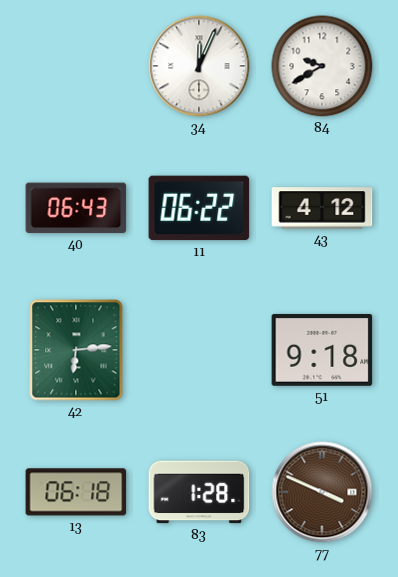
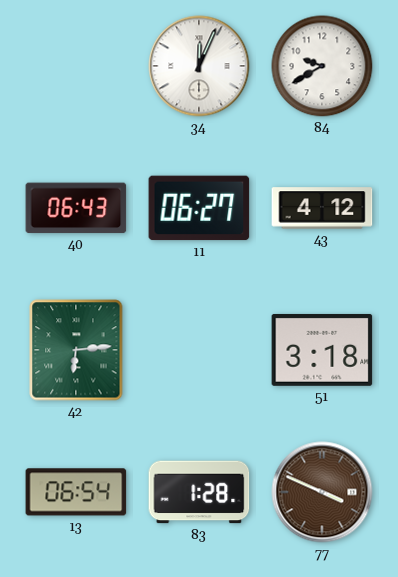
11: 06:22 -> 06:27
51: 9:18 -> 3:18
13: 06:18 -> 06:54
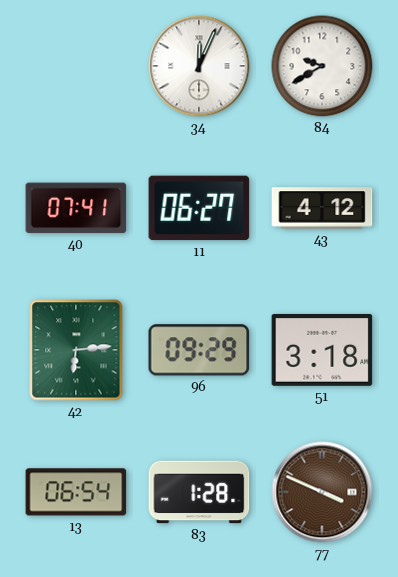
40: 06:43 -> 07:41
96: none -> 09:29
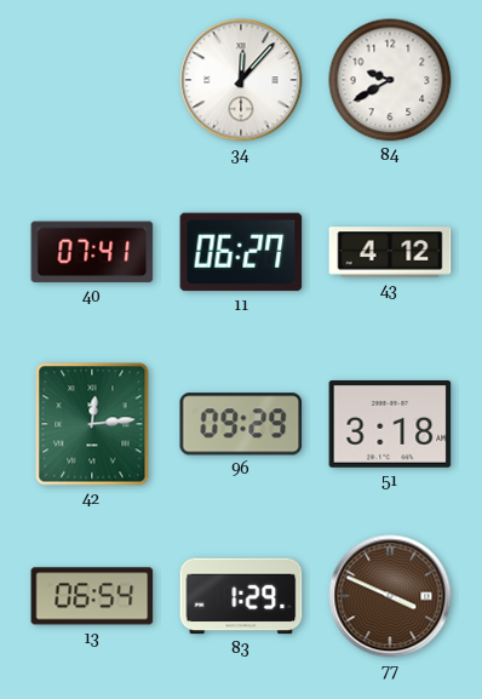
34: 12:04 -> 12:07
42: 6:14 -> 12:14
83: 1:28 -> 1:29
